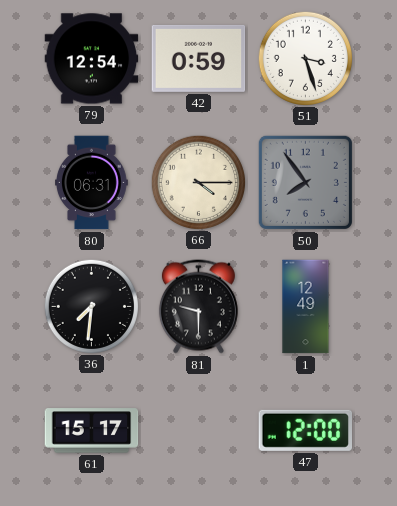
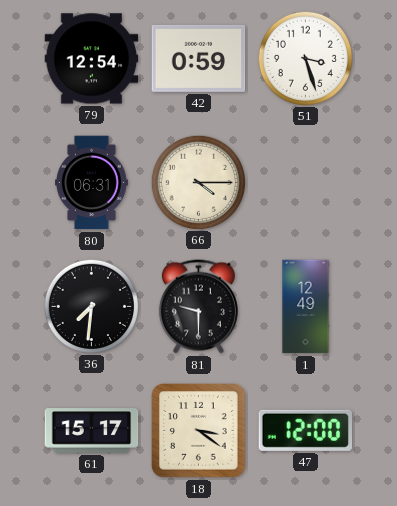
50: 7:54 -> none
18: none -> 3:21
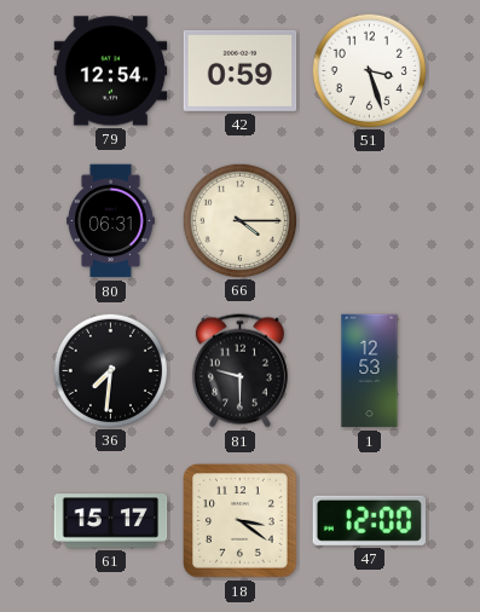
1: 12:49 -> 12:53
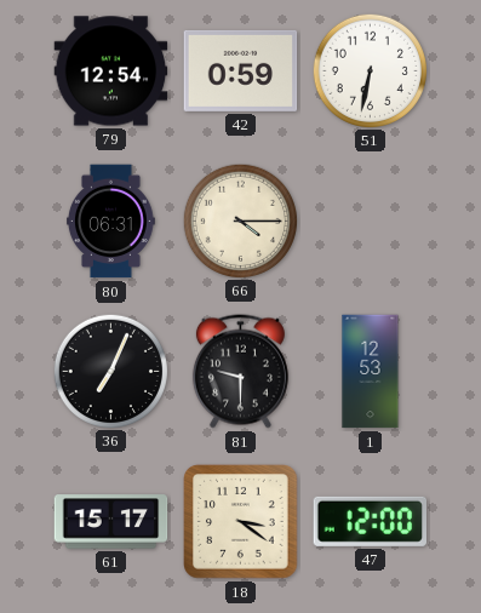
51: 3:27 -> 6:32
36: 7:31 -> 7:04
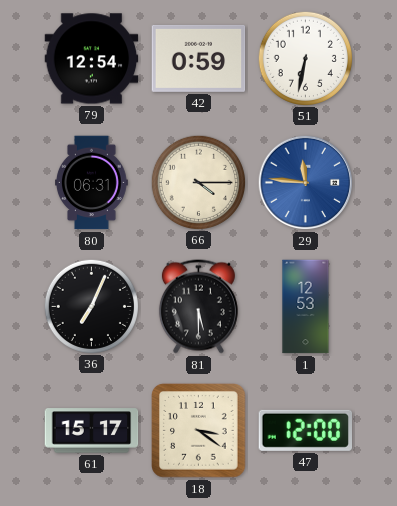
29: none -> 11:46
81: 9:30 -> 5:30
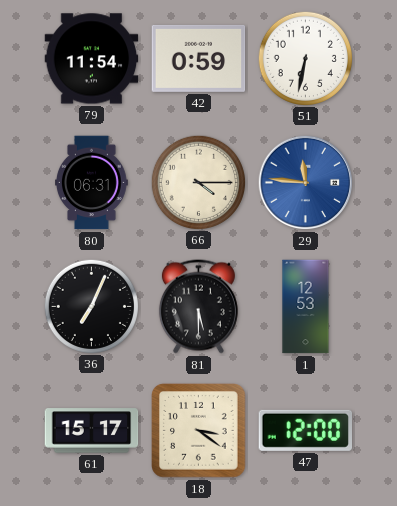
79: 12:54 -> 11:54
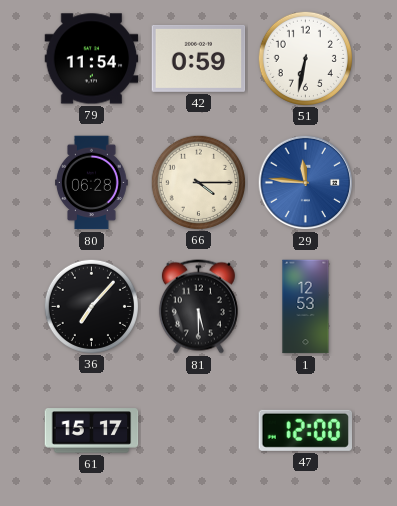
80: 06:31 -> 06:28
36: 7:04 -> 7:07
18: 3:21 -> none
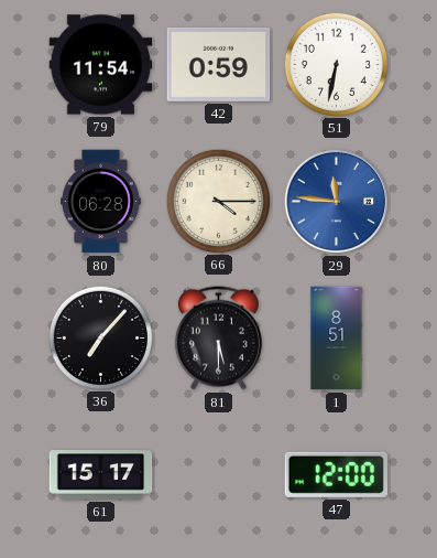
1: 12:53 -> 8:51
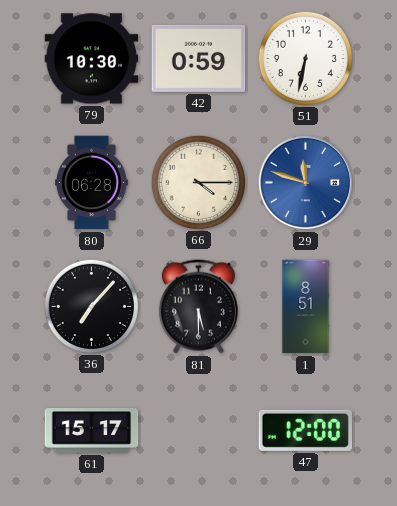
79: 11:54 -> 10:30
29: 11:46 -> 11:48
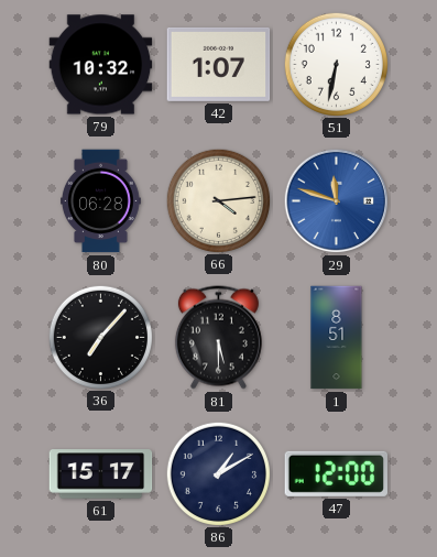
79: 10:30 -> 10:32
42: 0:59 -> 1:07
66: 4:15 -> 4:14
86: none -> 1:10
